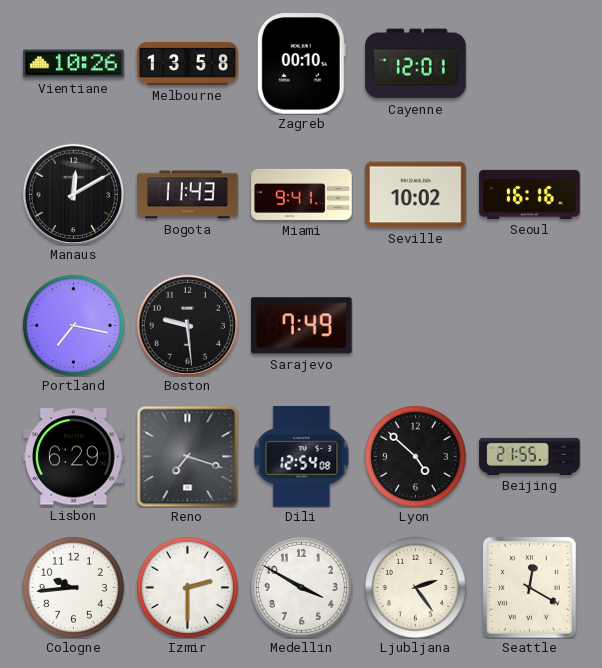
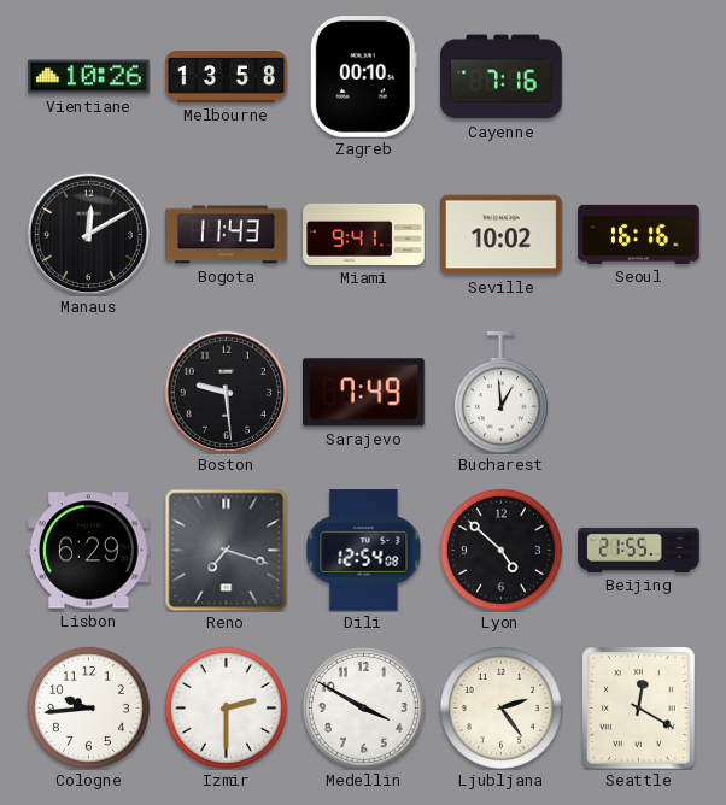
Cayenne: 12:01 -> 7:16
Portland: 7:17 -> none
Bucharest: none -> 12:59
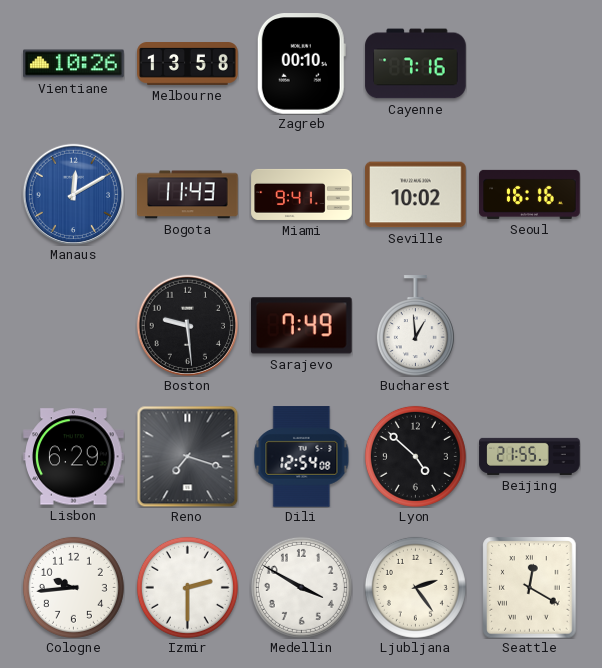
Manaus dial: black -> blue
